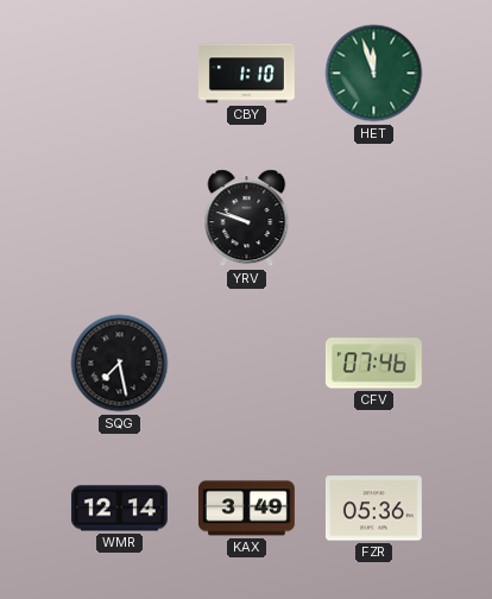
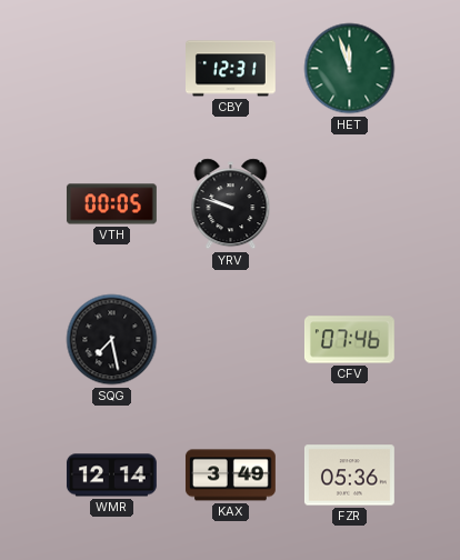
CBY: 1:10 -> 12:31
VTH: none -> 00:05
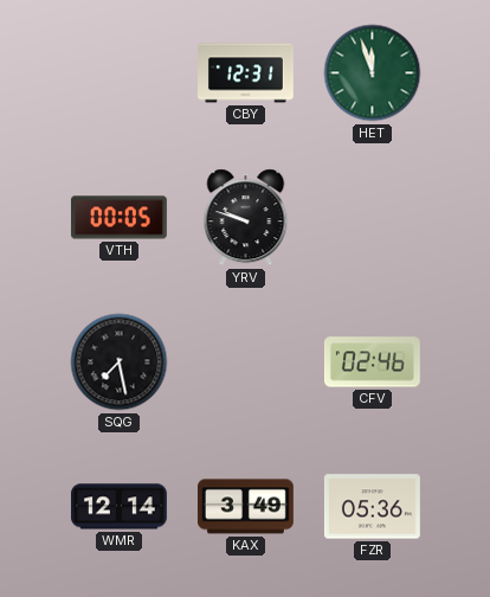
CFV: 07:46 -> 02:46
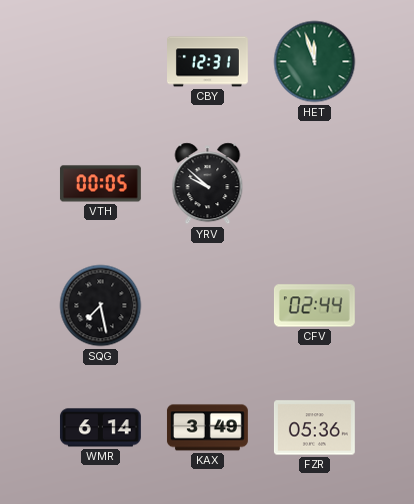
YRV: 9:48 -> 9:52
CFV: 02:46 -> 02:44
WMR: 12:14 -> 6:14
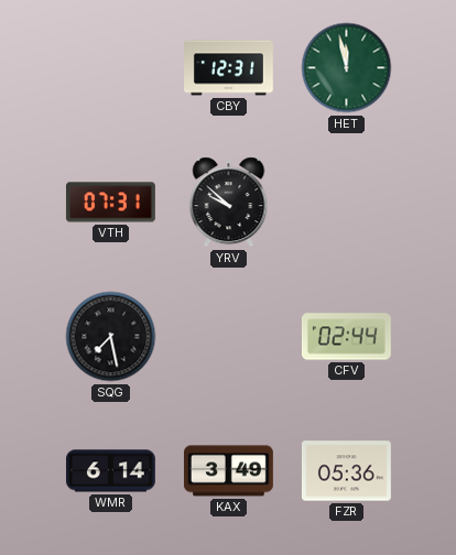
HET: 11:57 -> 11:58
VTH: 00:05 -> 07:31
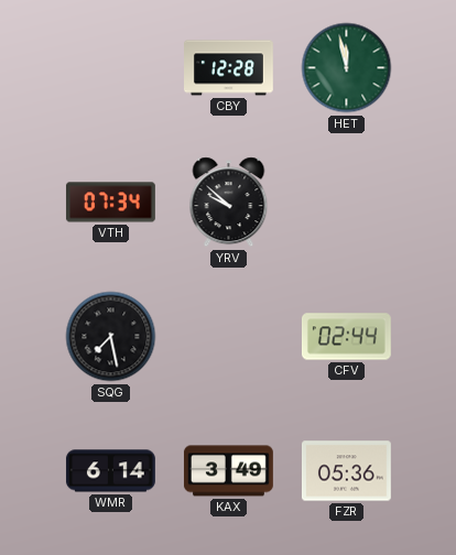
CBY: 12:31 -> 12:28
VTH: 07:31 -> 07:34
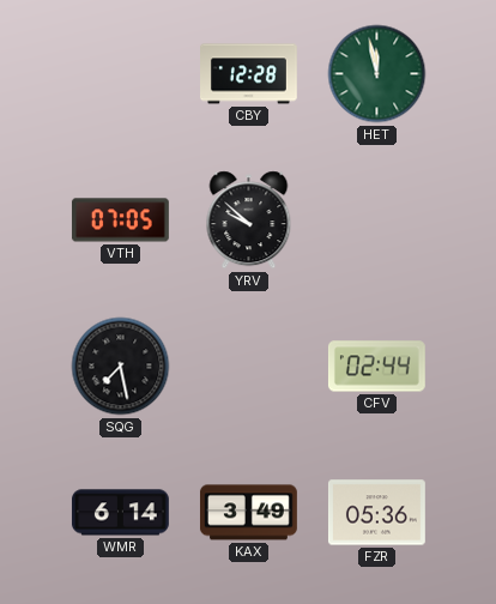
VTH: 07:34 -> 07:05
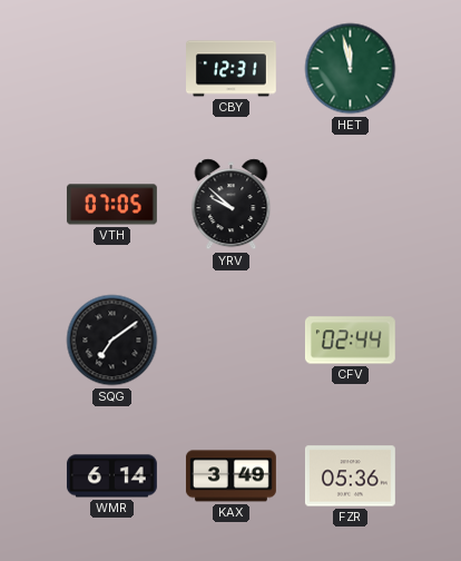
CBY: 12:28 -> 12:31
SQG: 7:28 -> 7:09
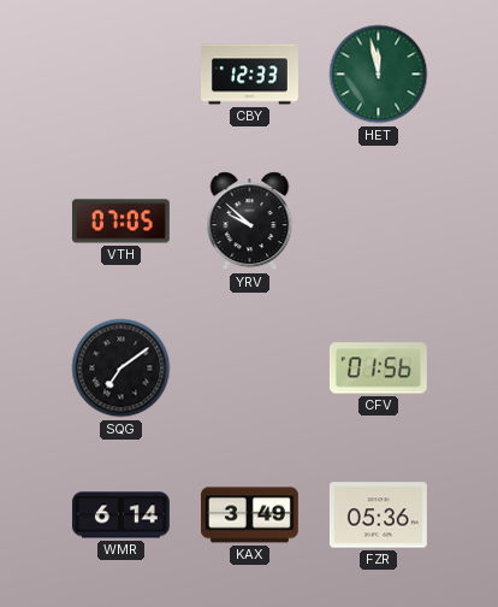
CBY: 12:31 -> 12:33
CFV: 02:44 -> 01:56
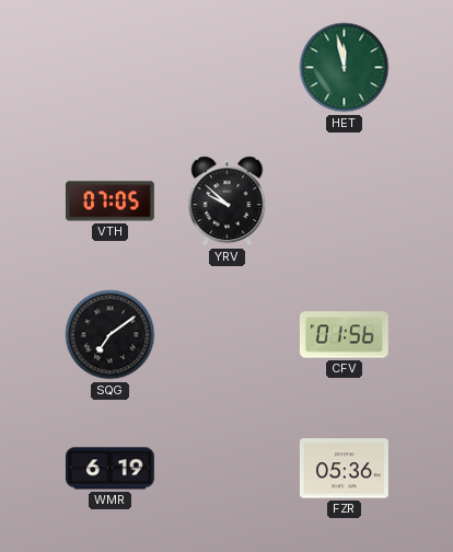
CBY: 12:33 -> none
WMR: 6:14 -> 6:19
KAX: 3:49 -> none
